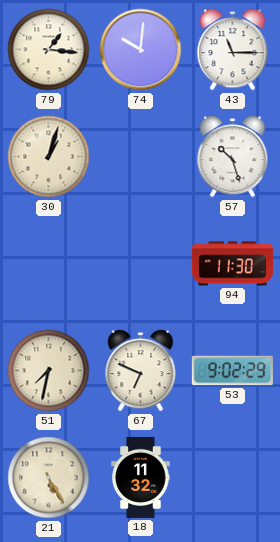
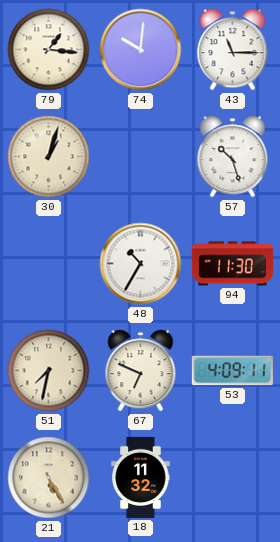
48: none -> 10:35
53: 9:02 -> 4:09
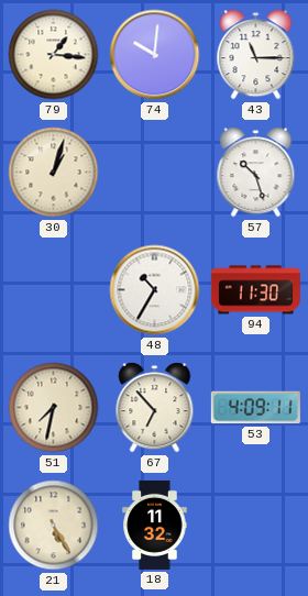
67: 6:49 -> 6:53
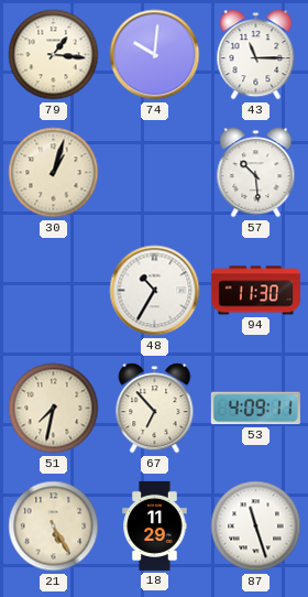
57: 10:27 -> 10:29
18: 11:32 -> 11:29
87: none -> 11:27
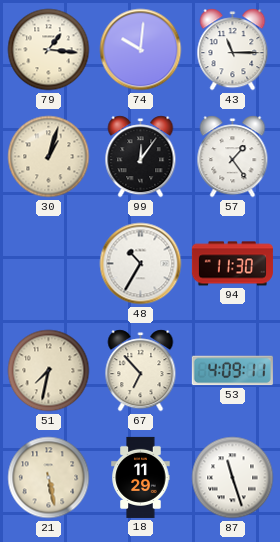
99: none -> 12:06
57: 10:29 -> 1:24
21: 5:25 -> 5:28
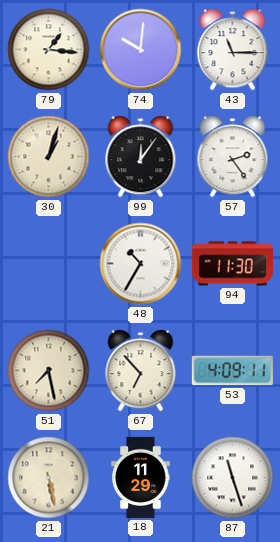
57: 1:24 -> 2:24
51: 7:32 -> 7:28
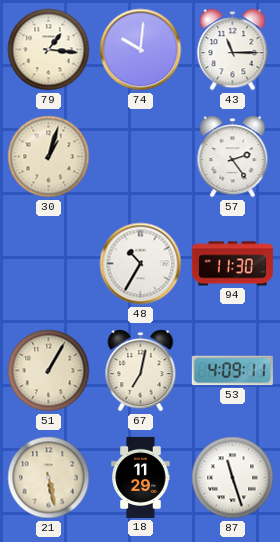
99: 12:06 -> none
51: 7:28 -> 1:05
67: 6:53 -> 7:02
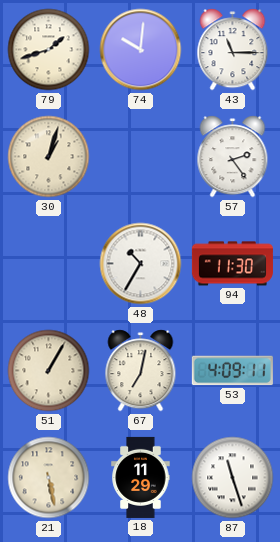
79: 1:16 -> 1:42
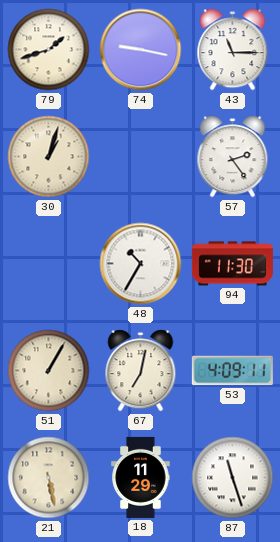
74: 10:01 -> 9:17
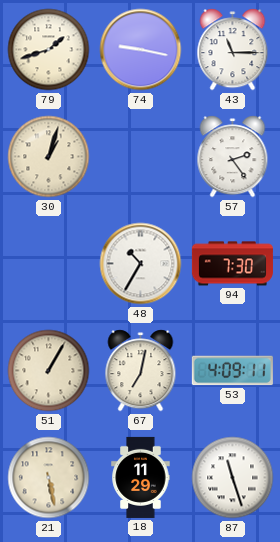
94: 11:30 -> 7:30
